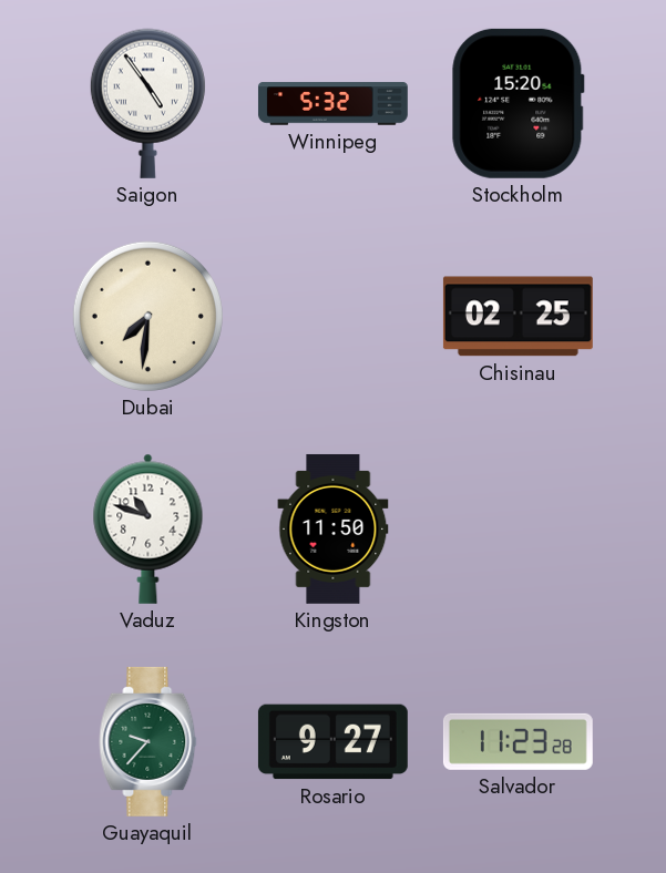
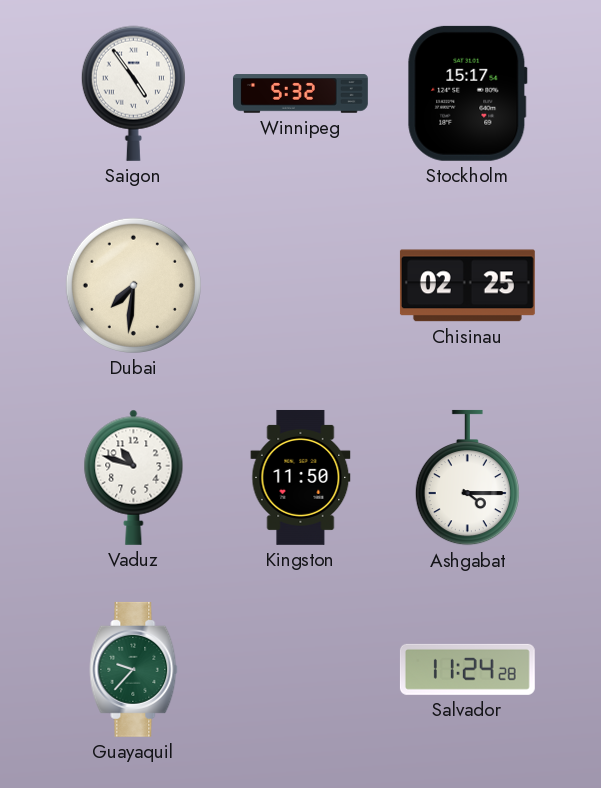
Stockholm: 15:20 -> 15:17
Ashgabat: none -> 4:15
Rosario: 9:27 -> none
Salvador: 11:23 -> 11:24
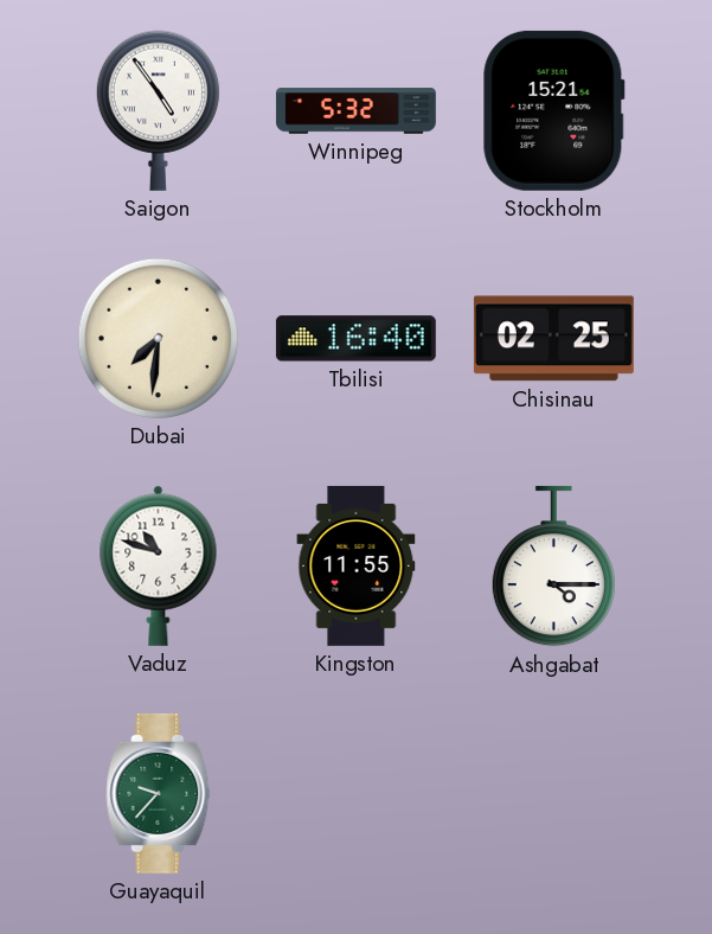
Stockholm: 15:17 -> 15:21
Tbilisi: none -> 16:40
Kingston: 11:50 -> 11:55
Salvador: 11:24 -> none
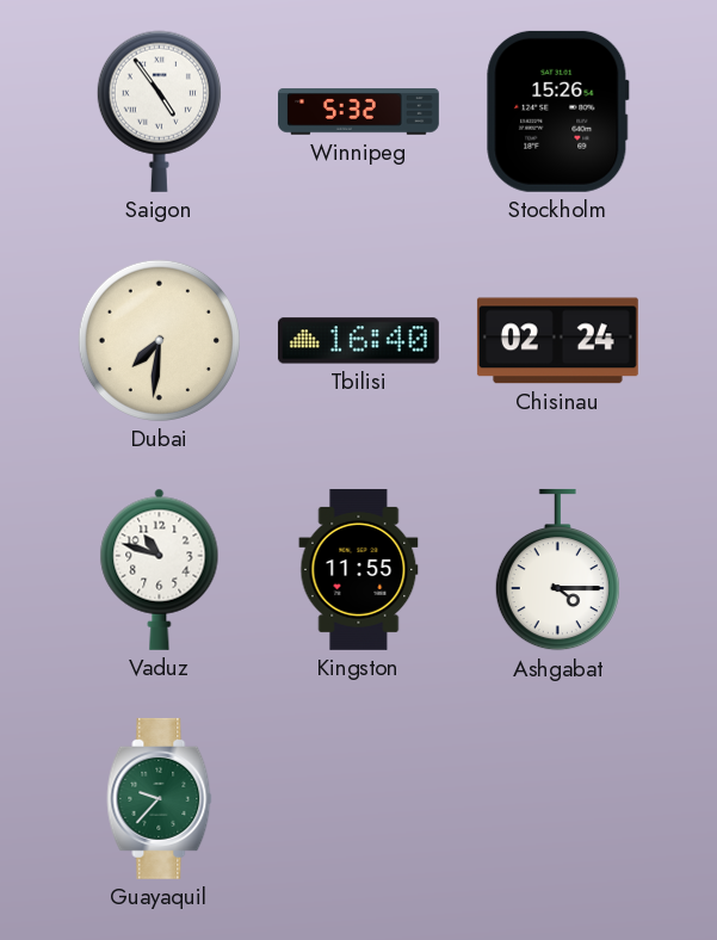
Stockholm: 15:21 -> 15:26
Chisinau: 02:25 -> 02:24
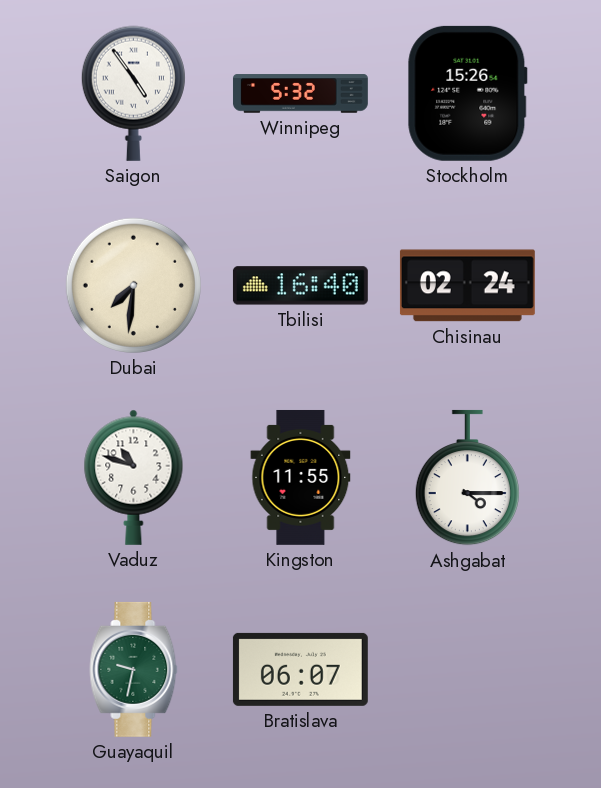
Guayaquil: 9:37 -> 9:32
Bratislava: none -> 06:07
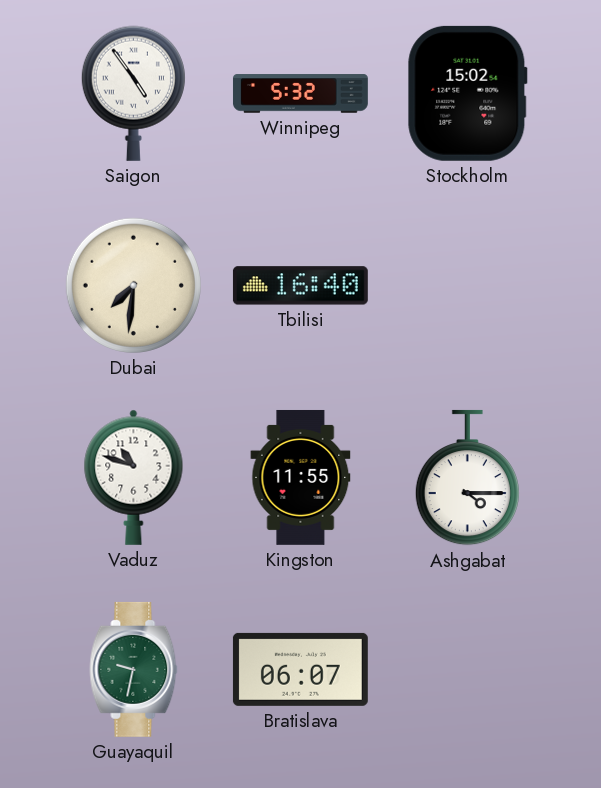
Stockholm: 15:26 -> 15:02
Chisinau: 02:24 -> none
